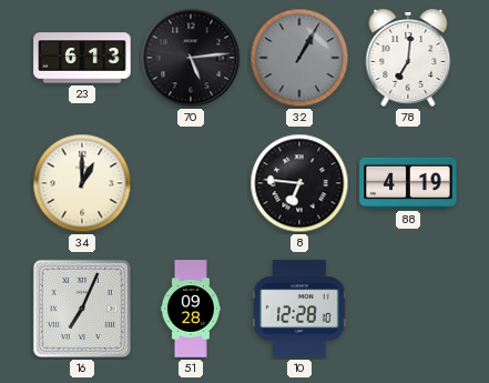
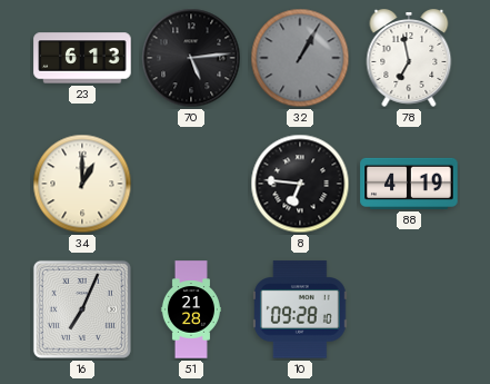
78: 7:01 -> 6:58
51: 09:28 -> 21:28
10: 12:28 -> 09:28
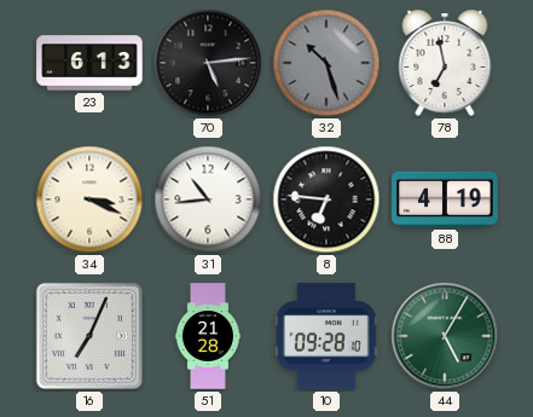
32: 1:05 -> 10:27
34: 1:00 -> 3:19
31: none -> 10:44
44: none -> 5:05
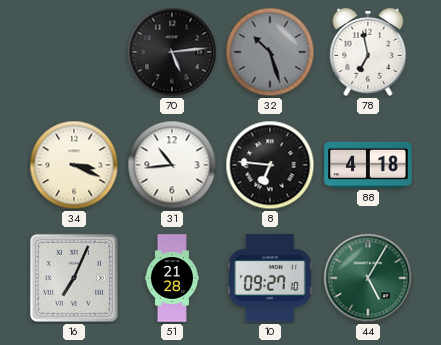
23: 6:13 -> none
88: 4:19 -> 4:18
10: 09:28 -> 09:27
